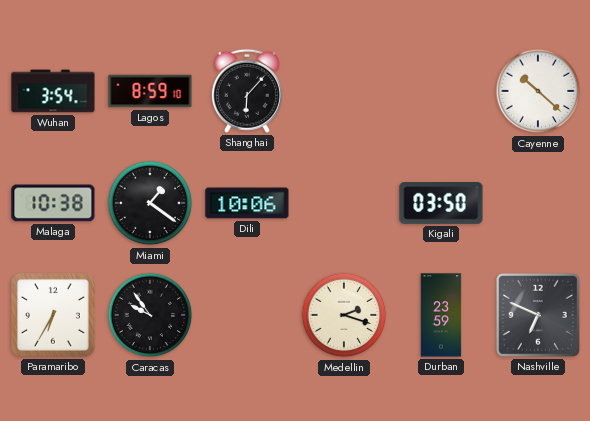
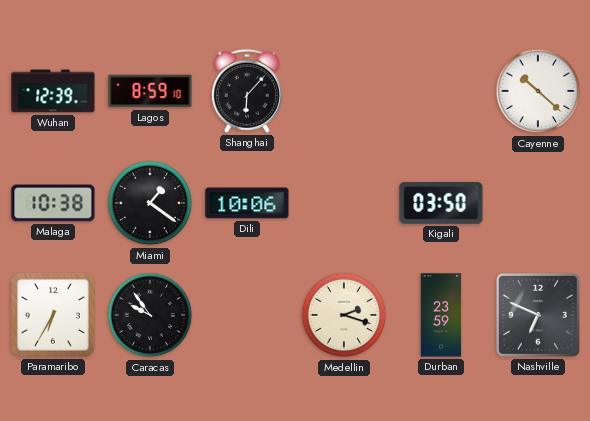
Wuhan: 3:54 -> 12:39
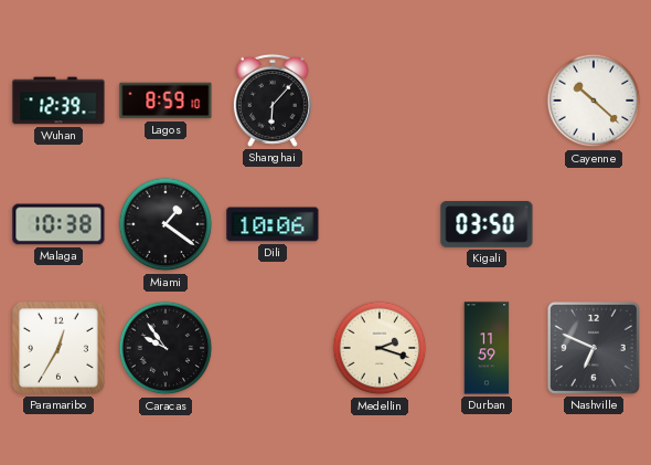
Paramaribo: 6:35 -> 12:35
Durban: 23:59 -> 11:59
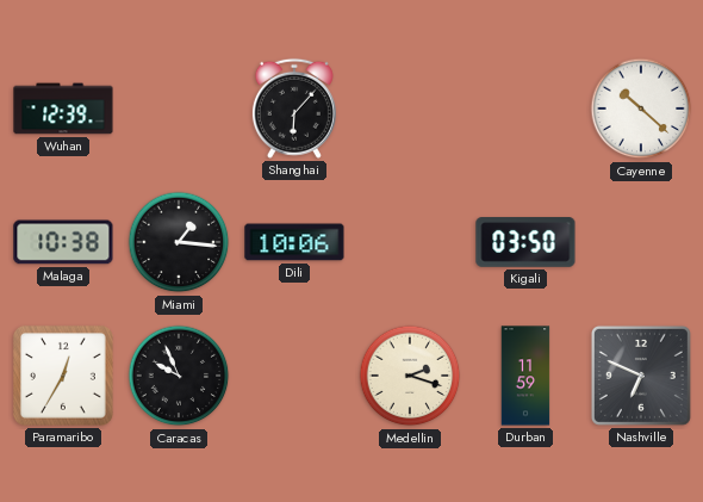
Lagos: 8:59 -> none
Miami: 1:21 -> 1:16
Caracas: 9:54 -> 9:56
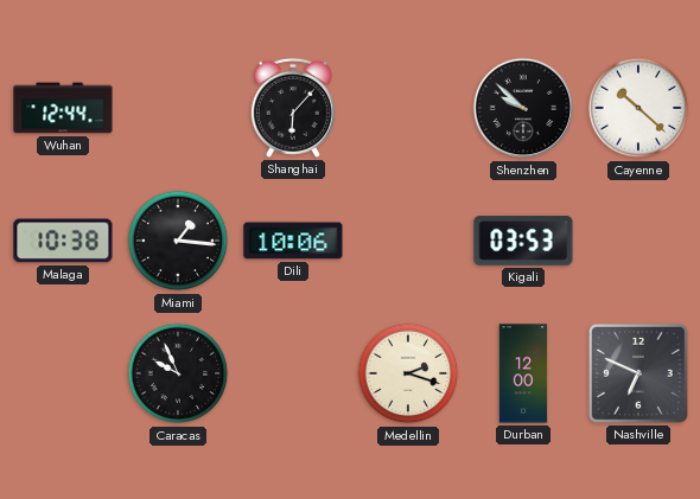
Wuhan: 12:39 -> 12:44
Shenzhen: none -> 9:52
Kigali: 03:50 -> 03:53
Paramaribo: 12:35 -> none
Durban: 11:59 -> 12:00
